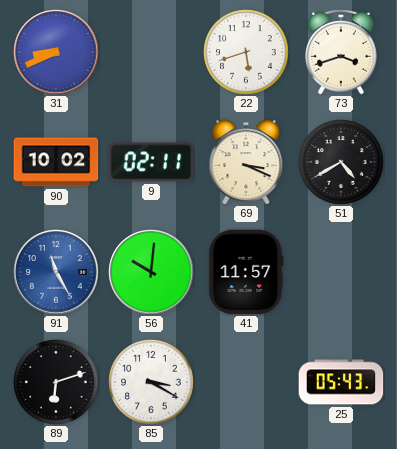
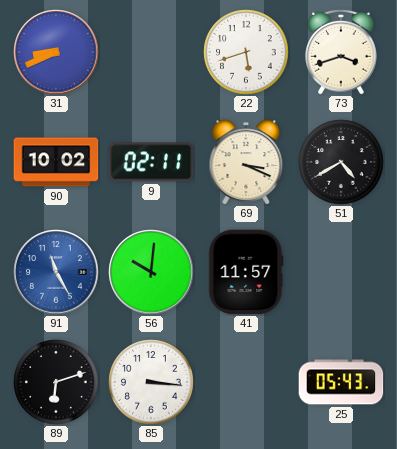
85: 3:20 -> 3:16
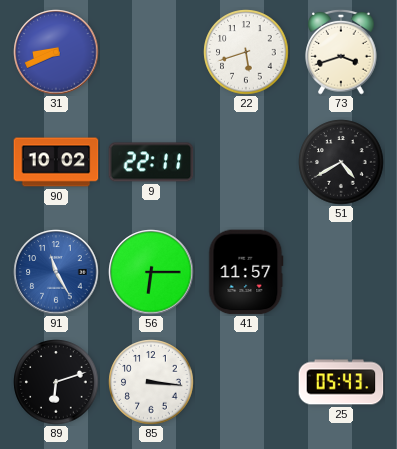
9: 02:11 -> 22:11
69: 3:19 -> none
56: 10:01 -> 6:15
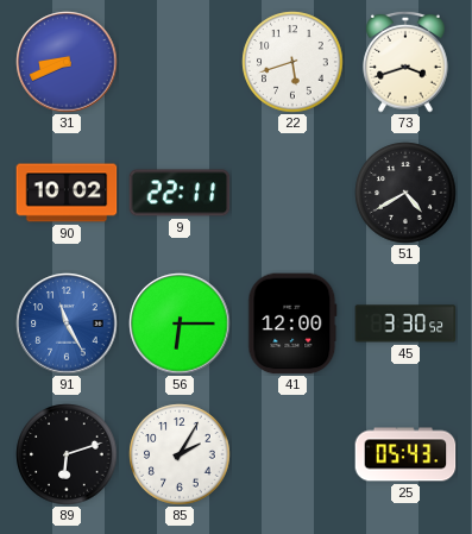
41: 11:57 -> 12:00
45: none -> 3:30
85: 3:16 -> 2:05
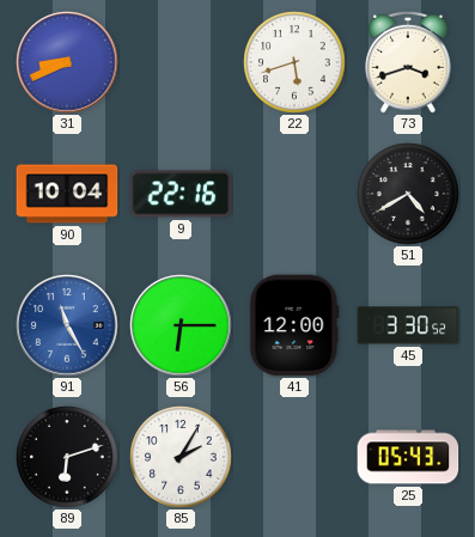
90: 10:02 -> 10:04
9: 22:11 -> 22:16
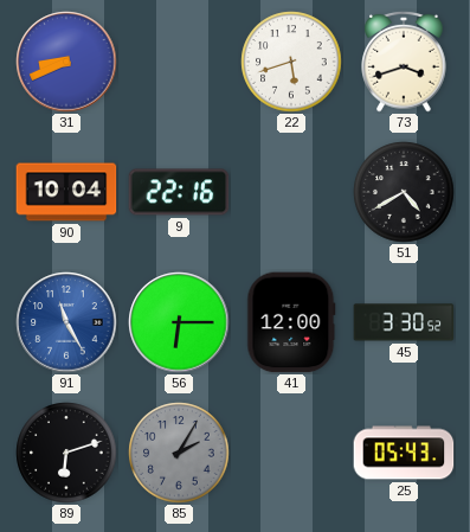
85 dial: white -> grey
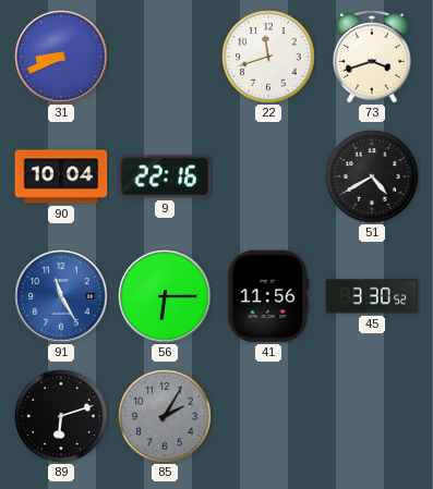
22: 5:42 -> 11:42
41: 12:00 -> 11:56
25: 05:43 -> none
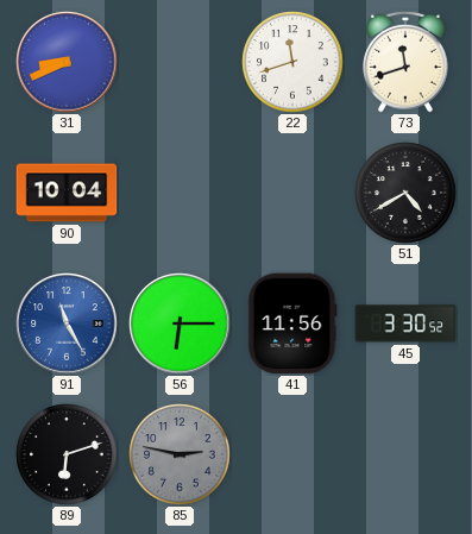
73: 3:42 -> 11:42
9: 22:16 -> none
85: 2:05 -> 2:47
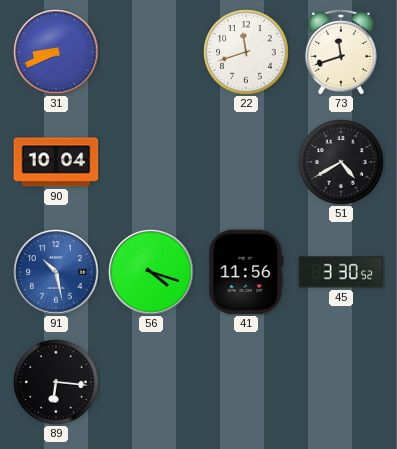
91: 11:25 -> 10:28
56: 6:15 -> 4:18
89: 6:12 -> 6:16
85: 2:47 -> none
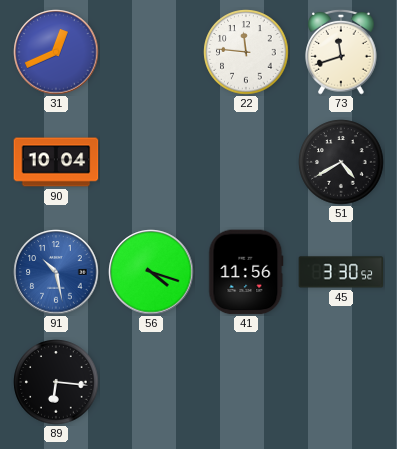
31: 8:41 -> 12:41
22: 11:42 -> 11:46
